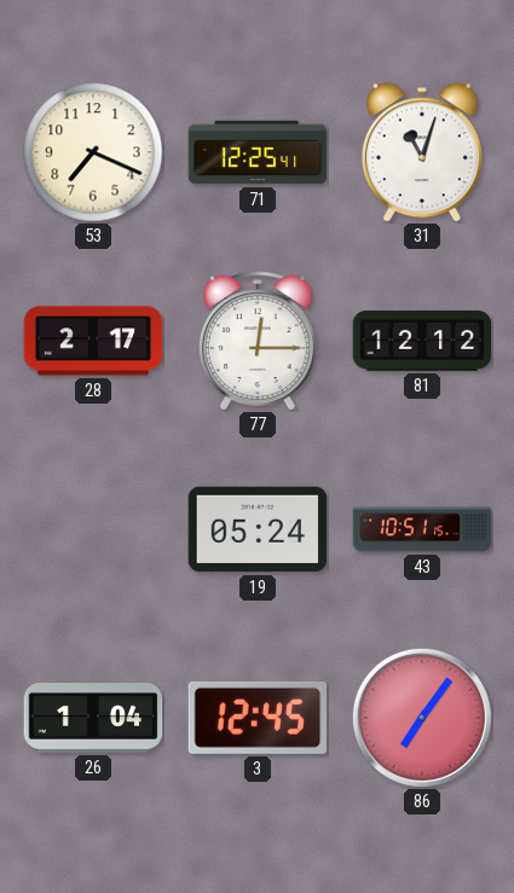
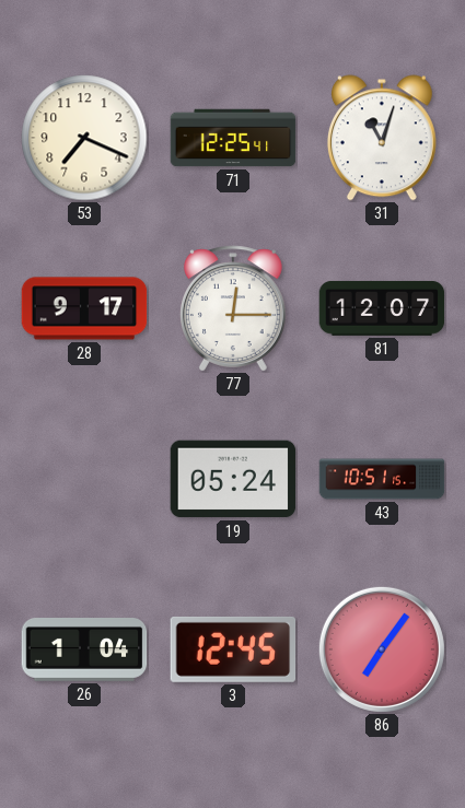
28: 2:17 -> 9:17
81: 12:12 -> 12:07
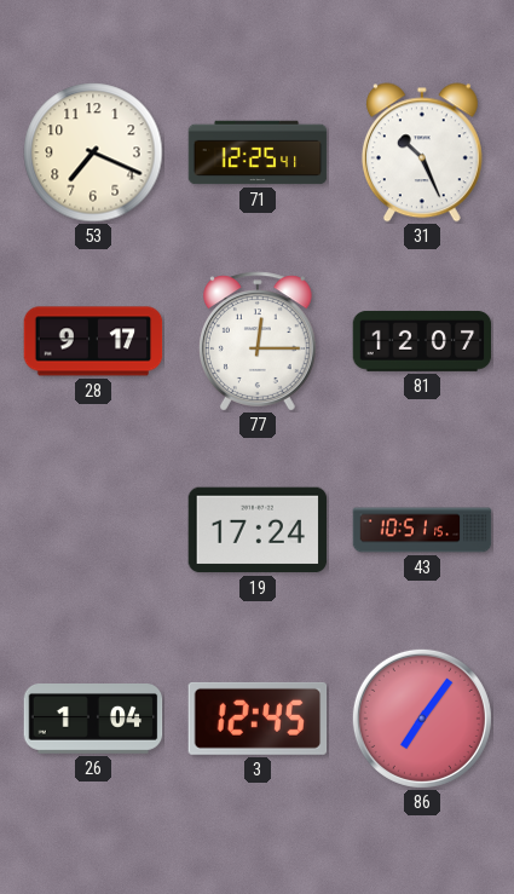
31: 11:03 -> 10:26
19: 05:24 -> 17:24
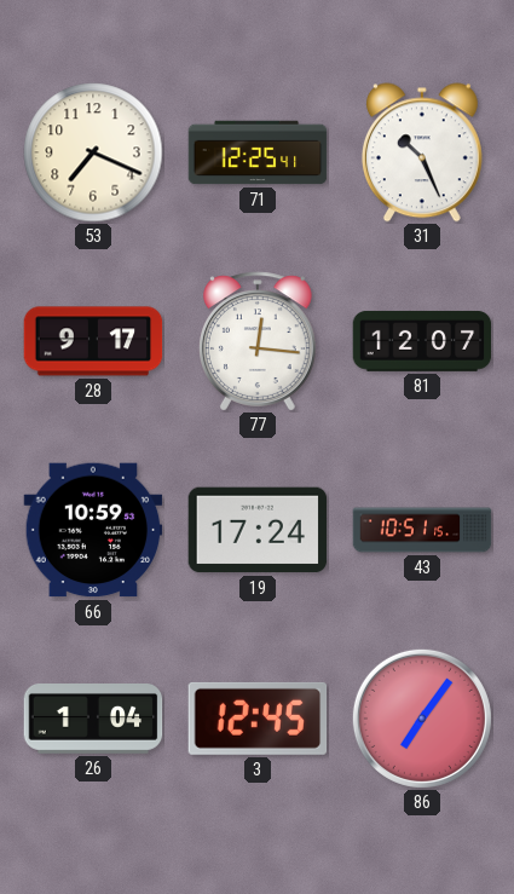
77: 12:15 -> 12:16
66: none -> 10:59
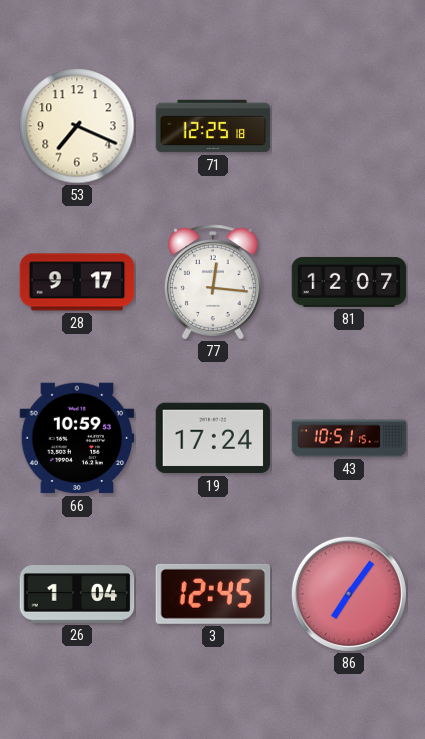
71: 12:25:41 -> 12:25:18
31: 10:26 -> none
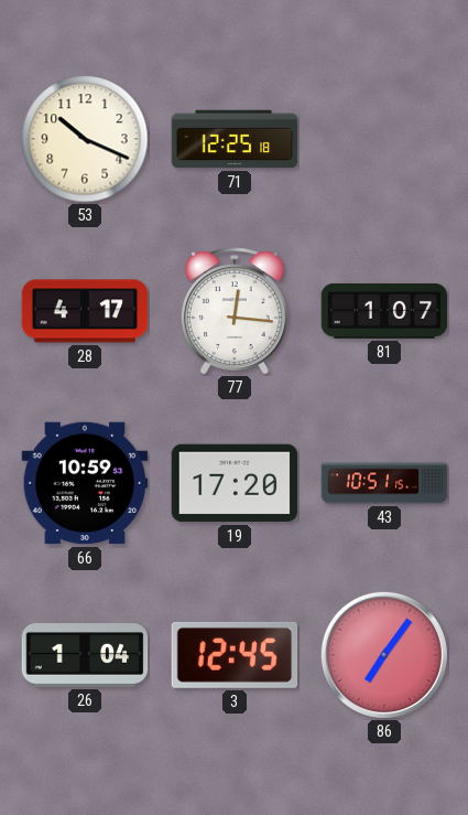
53: 7:19 -> 10:19
28: 9:17 -> 4:17
81: 12:07 -> 1:07
19: 17:24 -> 17:20
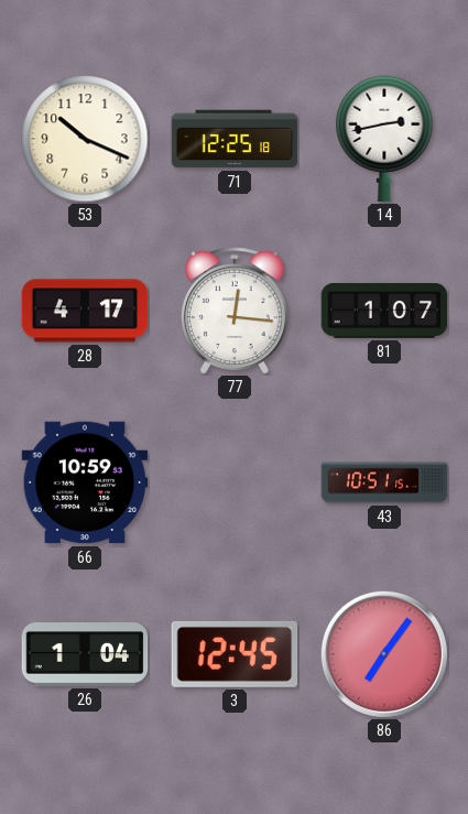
14: none -> 2:43
19: 17:20 -> none
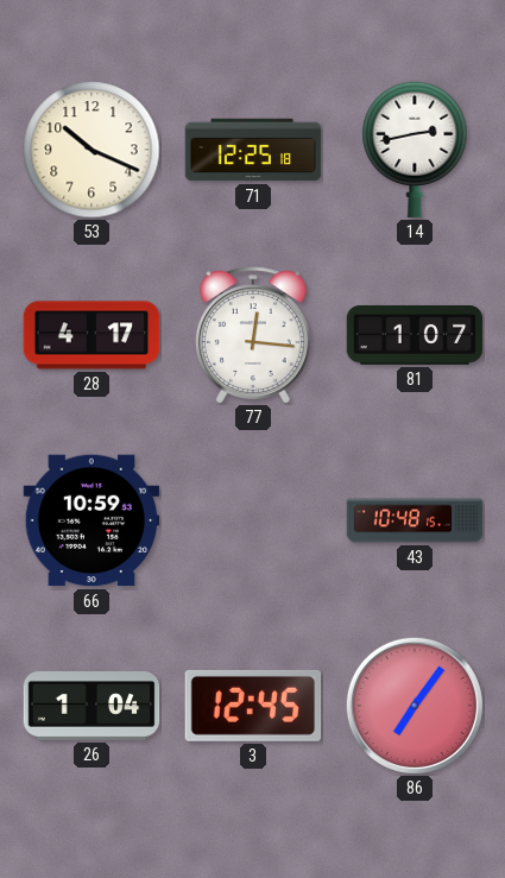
43: 10:51 -> 10:48
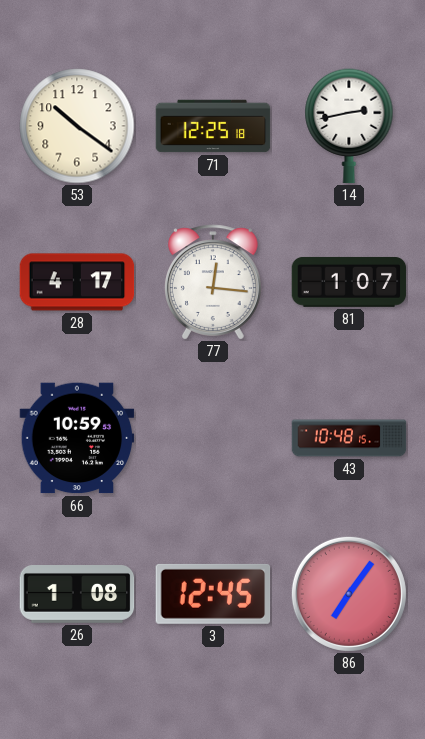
53: 10:19 -> 10:21
26: 1:04 -> 1:08
